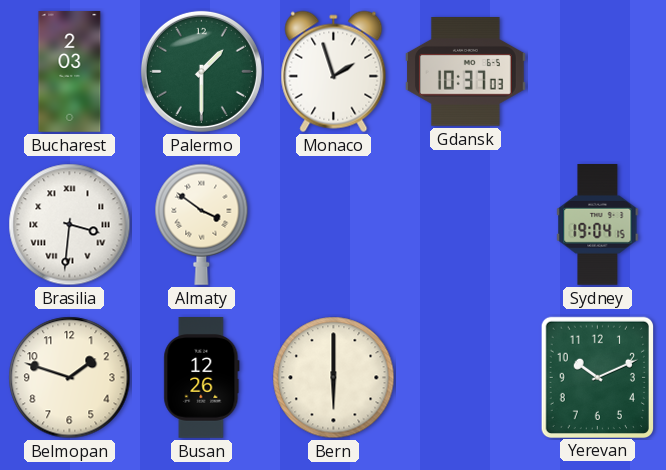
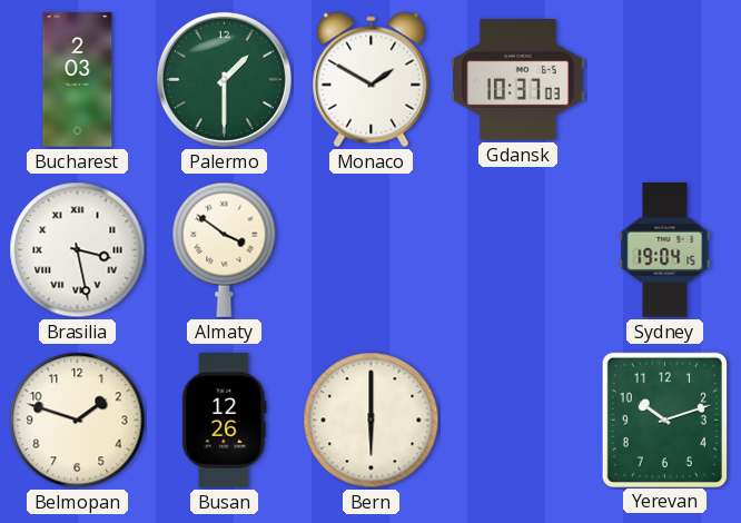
Monaco: 1:57 -> 1:50
Brasilia: 3:31 -> 3:28
Yerevan: 10:11 -> 10:12
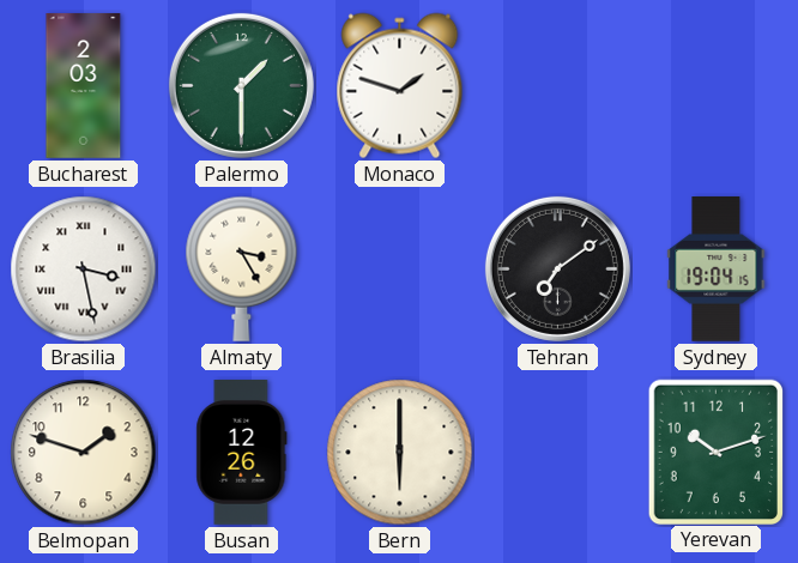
Monaco: 1:50 -> 1:48
Gdansk: 10:37 -> none
Almaty: 3:51 -> 3:25
Tehran: none -> 7:09
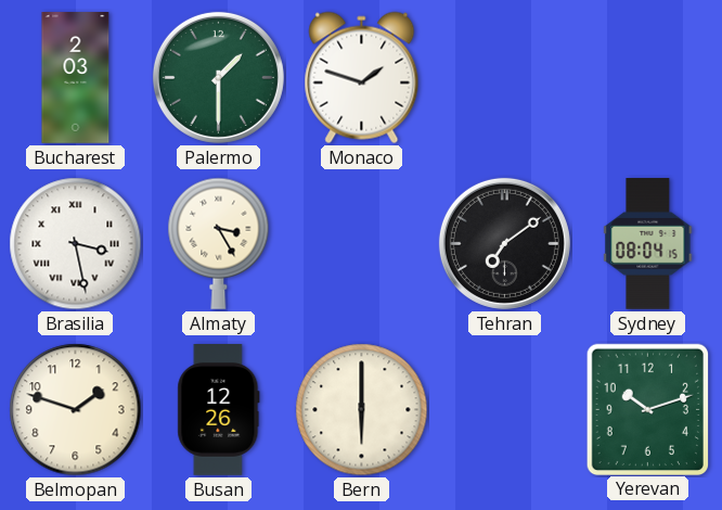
Sydney: 19:04 -> 08:04
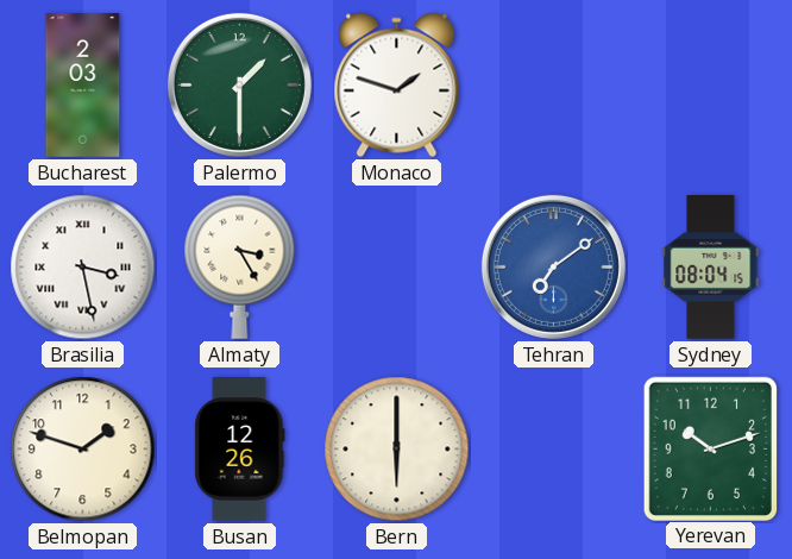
Tehran dial: black -> blue
